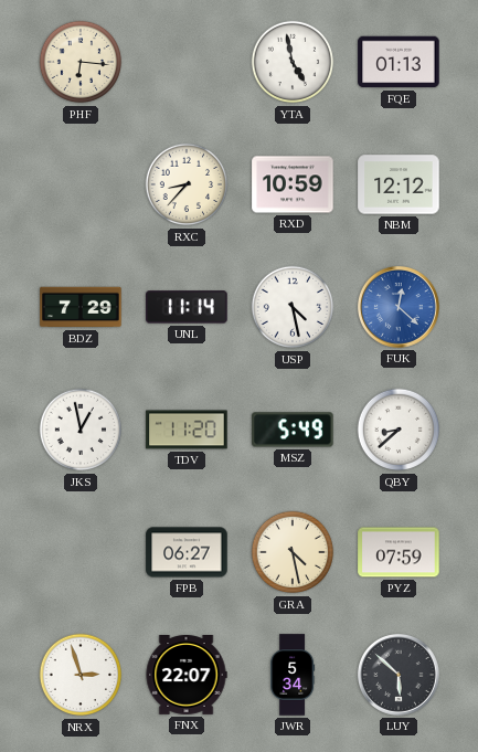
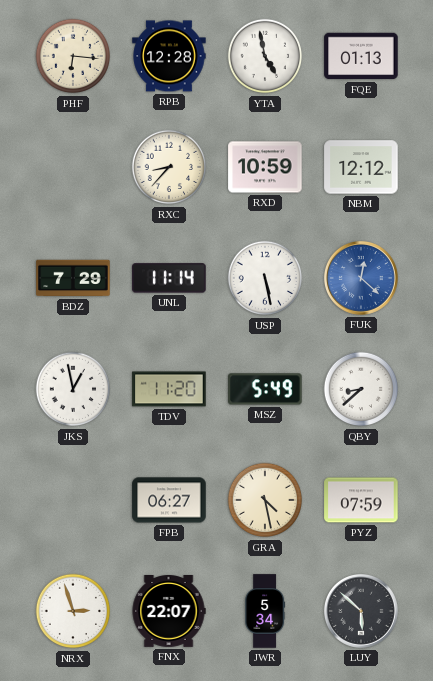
RPB: none -> 12:28
USP: 4:28 -> 5:28
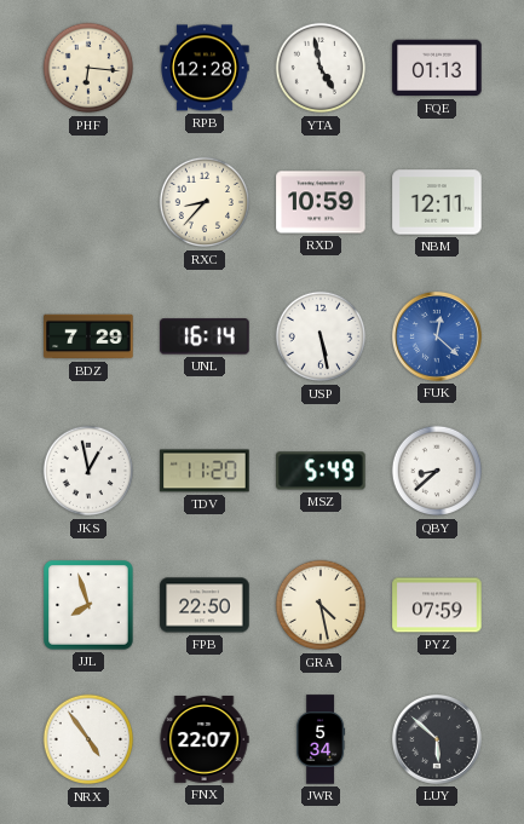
NBM: 12:12 -> 12:11
UNL: 11:14 -> 16:14
JJL: none -> 7:57
FPB: 06:27 -> 22:50
NRX: 2:57 -> 4:54
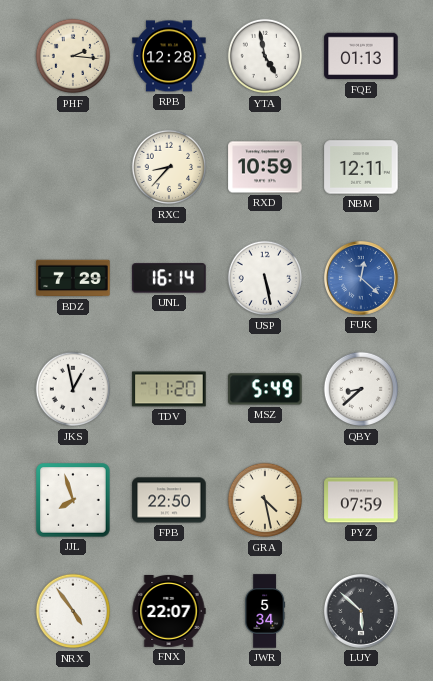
PHF: 6:16 -> 2:16
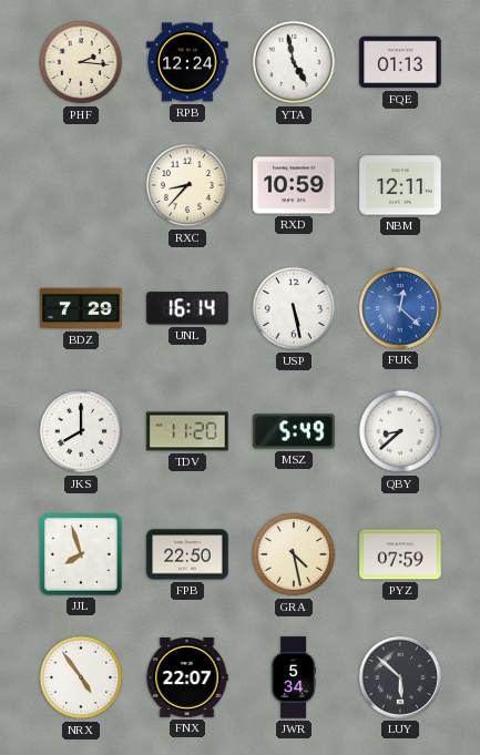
RPB: 12:28 -> 12:24
JKS: 12:58 -> 8:00
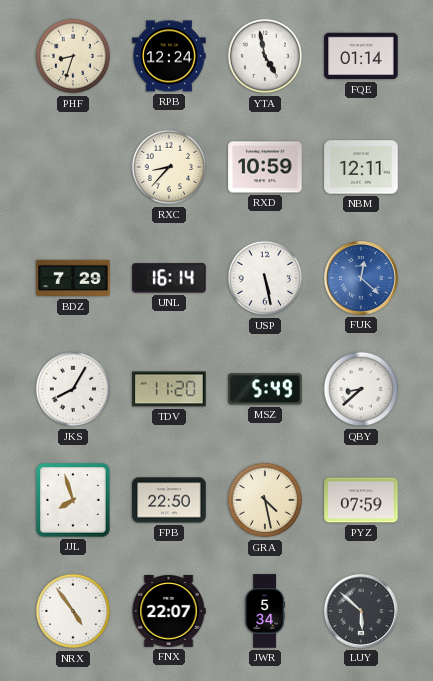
PHF: 2:16 -> 8:33
FQE: 01:13 -> 01:14
JKS: 8:00 -> 8:05
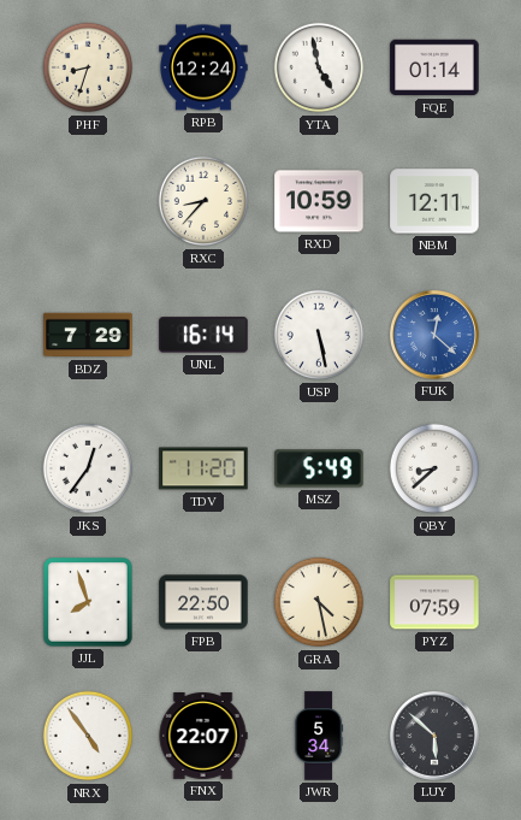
JKS: 8:05 -> 12:36
